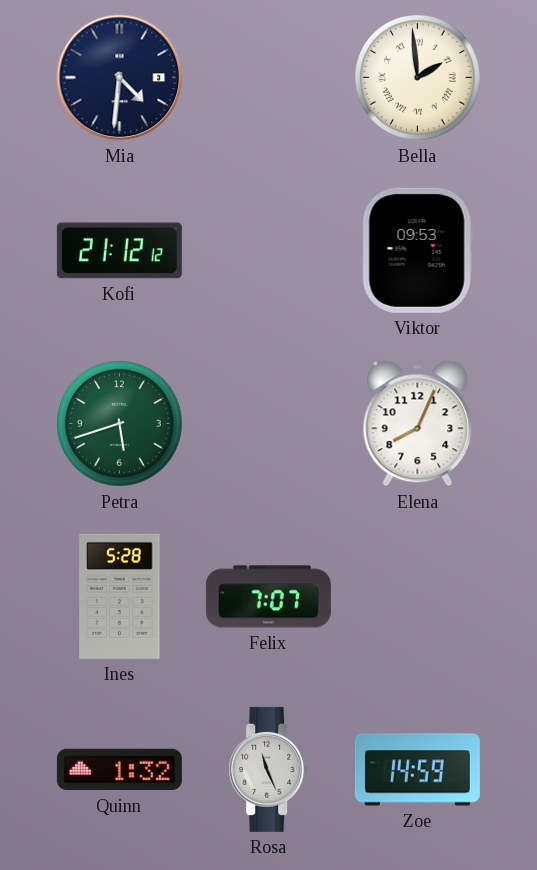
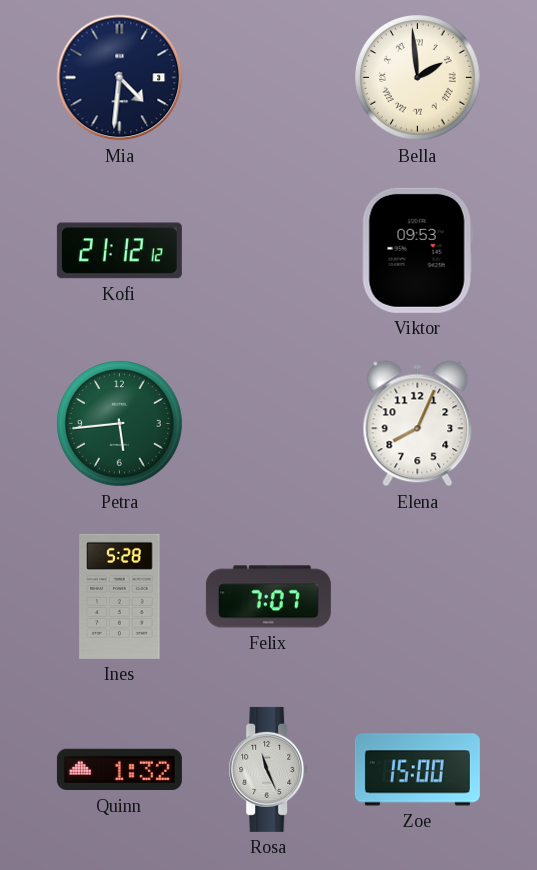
Petra: 5:42 -> 5:44
Zoe: 14:59 -> 15:00
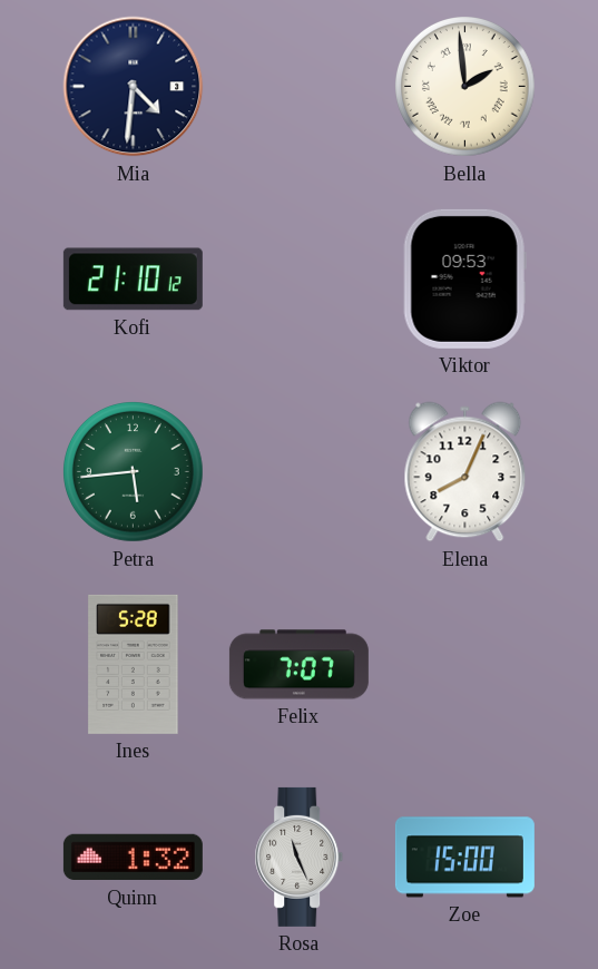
Kofi: 21:12 -> 21:10
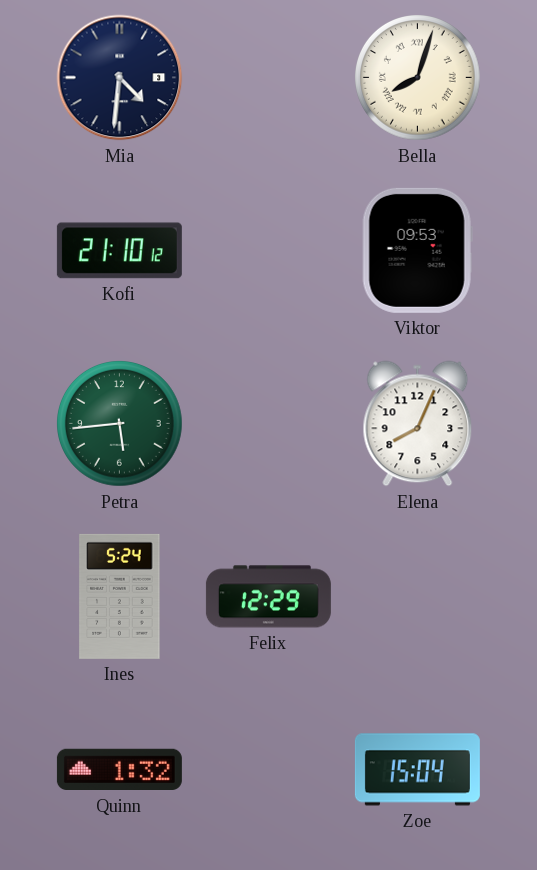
Bella: 1:59 -> 8:03
Ines: 5:28 -> 5:24
Felix: 7:07 -> 12:29
Rosa: 11:26 -> none
Zoe: 15:00 -> 15:04
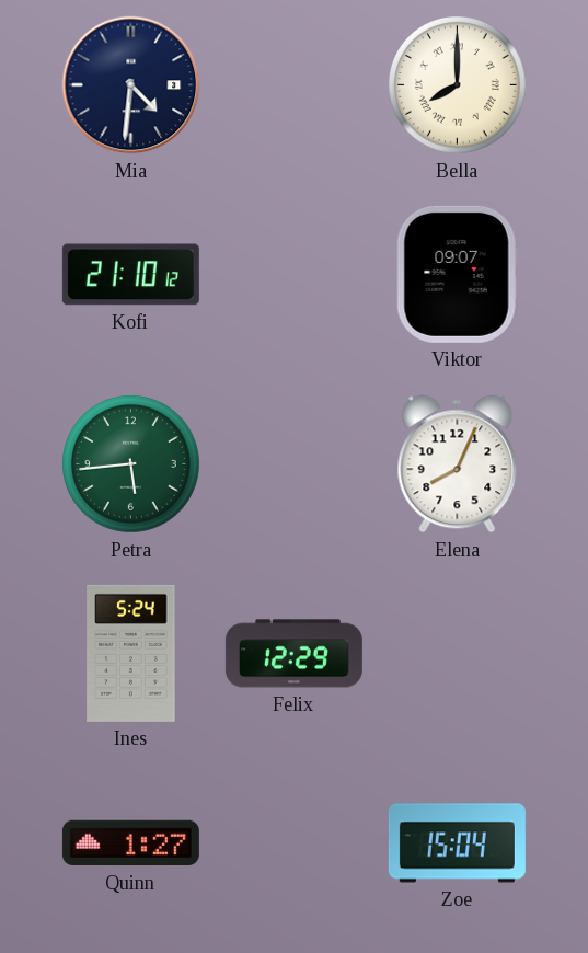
Bella: 8:03 -> 8:00
Viktor: 09:53 -> 09:07
Quinn: 1:32 -> 1:27
